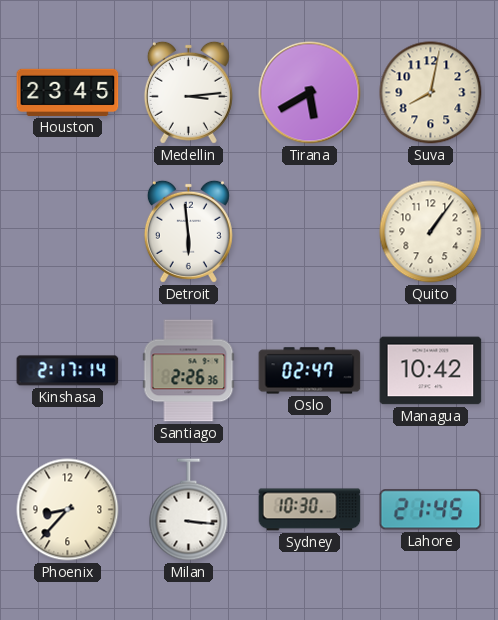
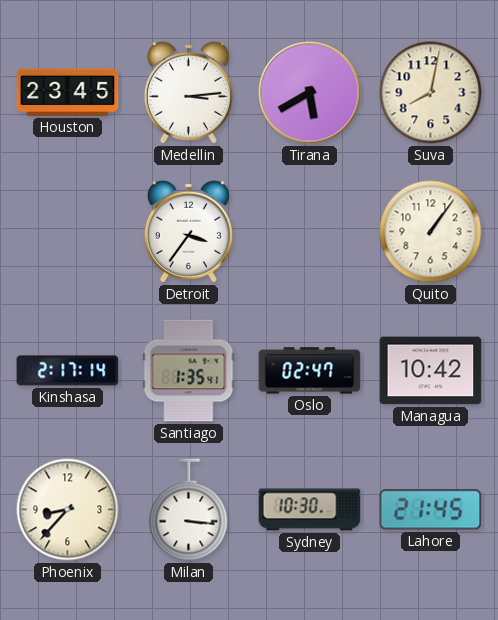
Detroit: 5:59 -> 3:36
Santiago: 2:26 -> 1:35
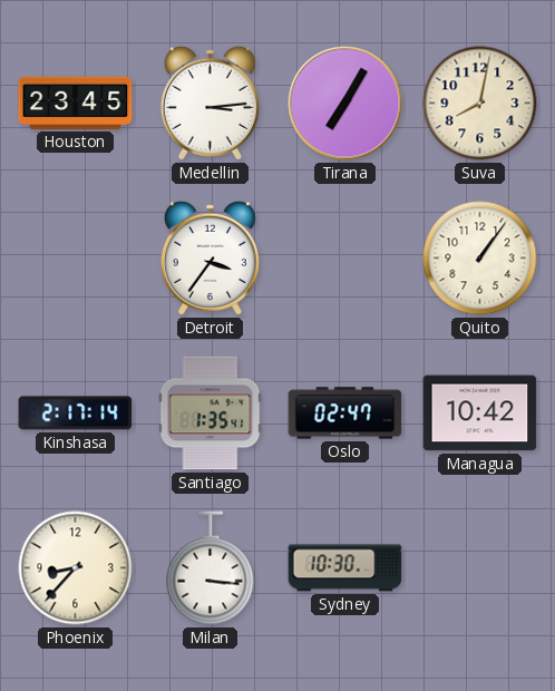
Tirana: 5:40 -> 7:05
Lahore: 21:45 -> none
